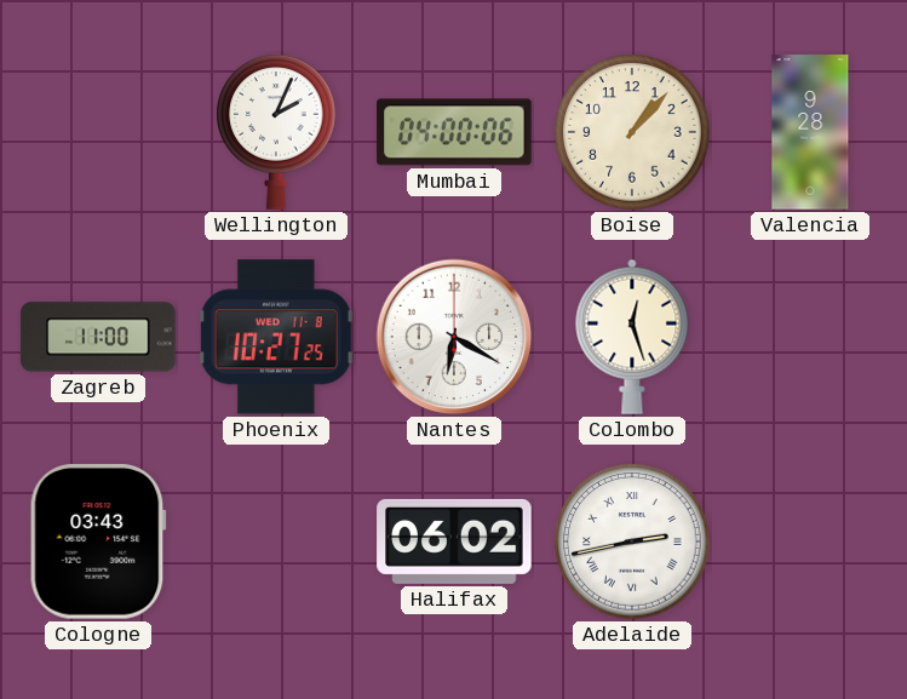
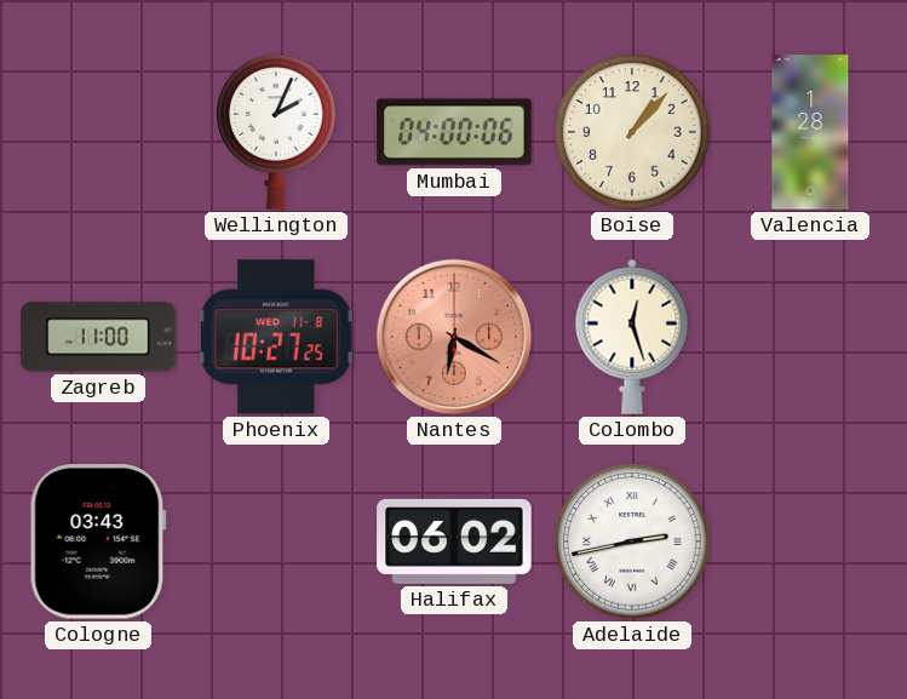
Valencia: 9:28 -> 1:28
Nantes dial: white -> salmon
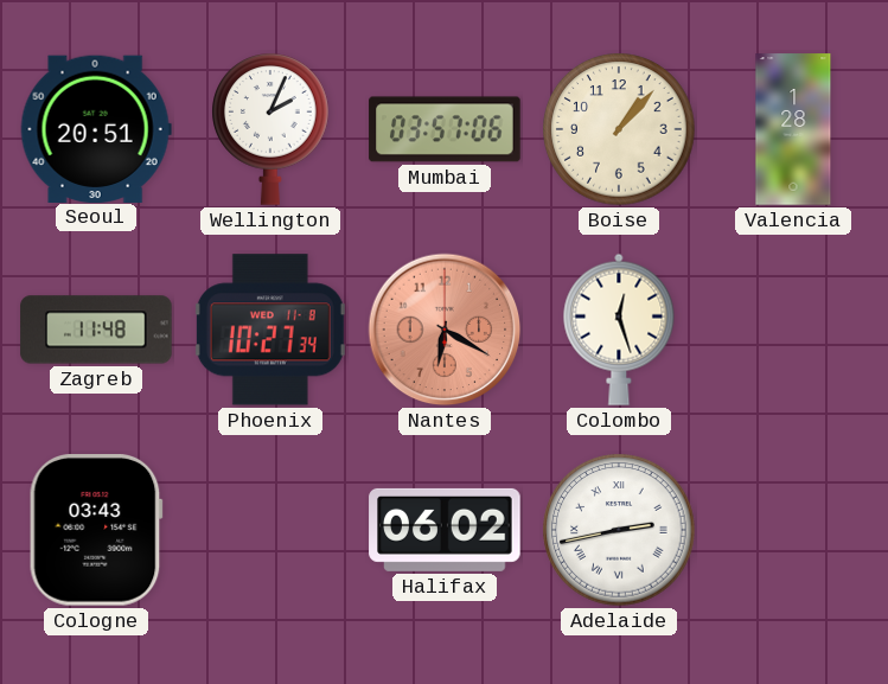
Seoul: none -> 20:51
Mumbai: 04:00 -> 03:57
Zagreb: 11:00 -> 11:48
Phoenix: 10:27:25 -> 10:27:34
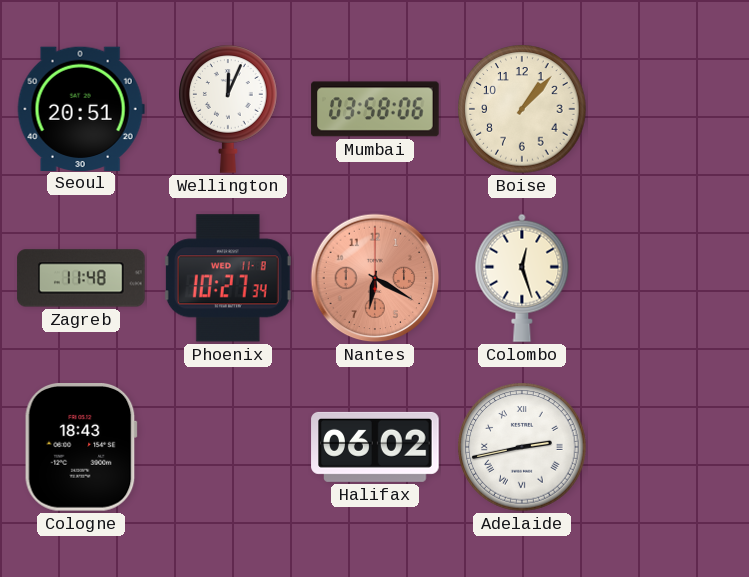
Wellington: 2:04 -> 12:04
Mumbai: 03:57 -> 03:58
Valencia: 1:28 -> none
Cologne: 03:43 -> 18:43
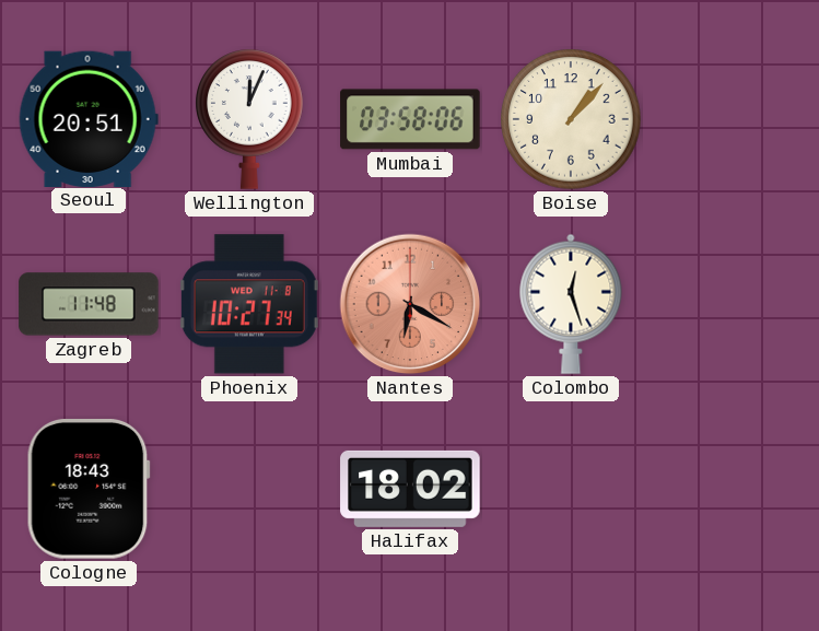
Halifax: 06:02 -> 18:02
Adelaide: 2:43 -> none
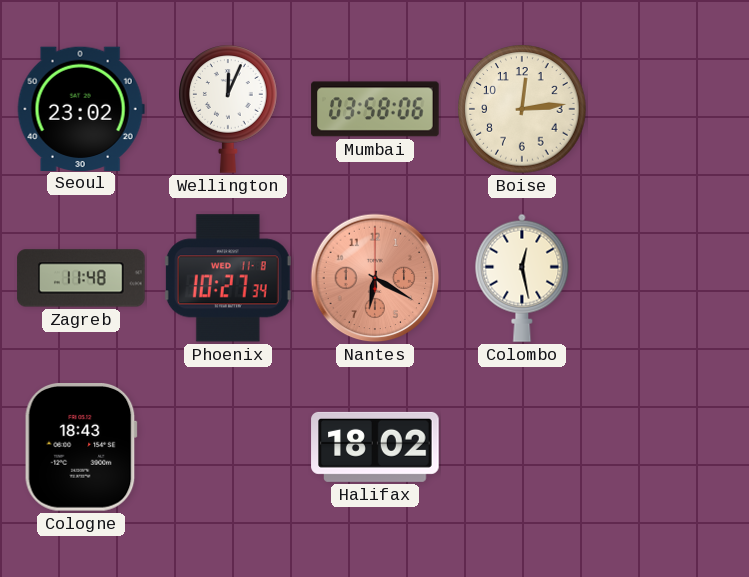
Seoul: 20:51 -> 23:02
Boise: 1:07 -> 12:14
Colombo: 12:27 -> 12:28
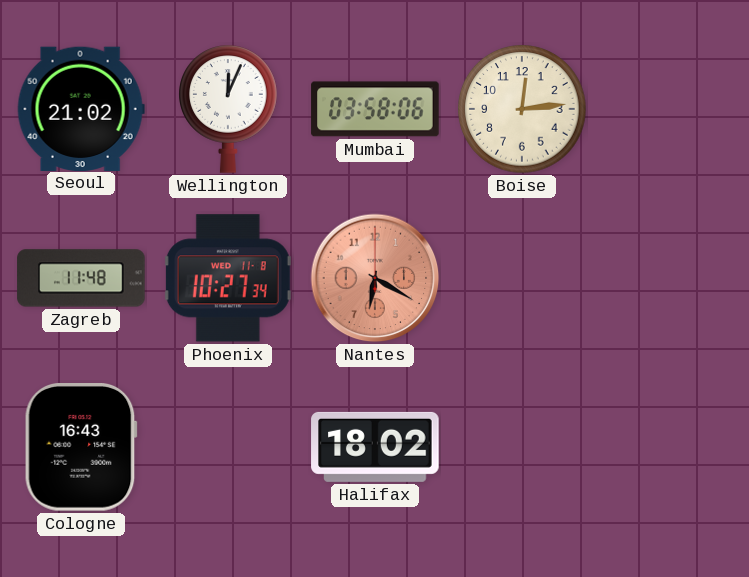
Seoul: 23:02 -> 21:02
Colombo: 12:28 -> none
Cologne: 18:43 -> 16:43
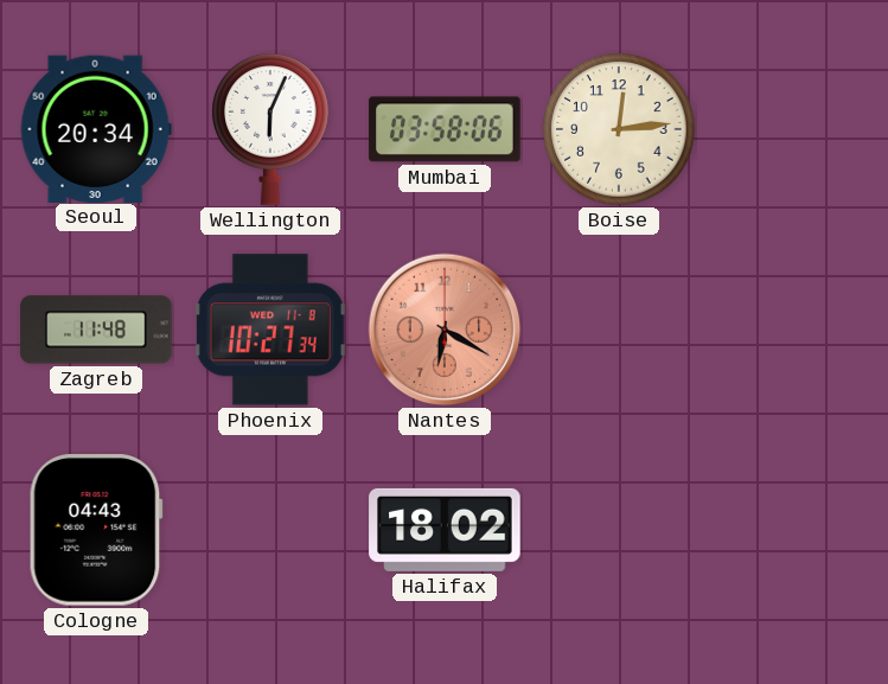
Seoul: 21:02 -> 20:34
Wellington: 12:04 -> 6:04
Cologne: 16:43 -> 04:43
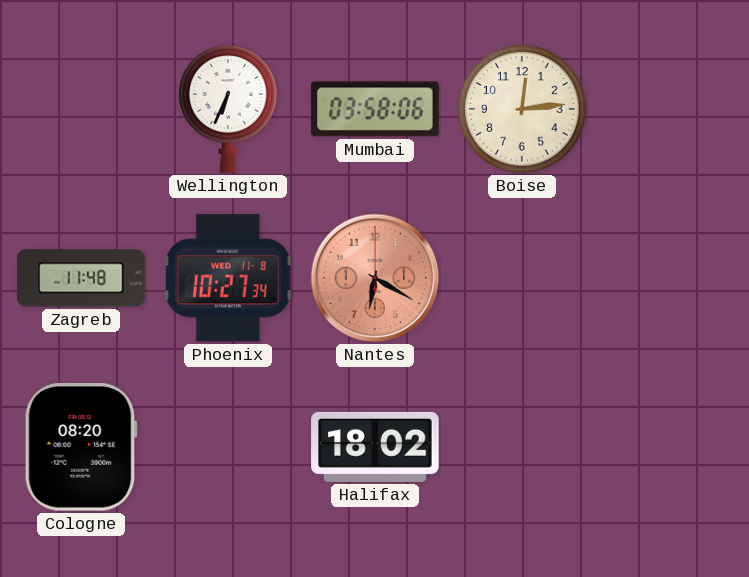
Seoul: 20:34 -> none
Wellington: 6:04 -> 6:34
Cologne: 04:43 -> 08:20
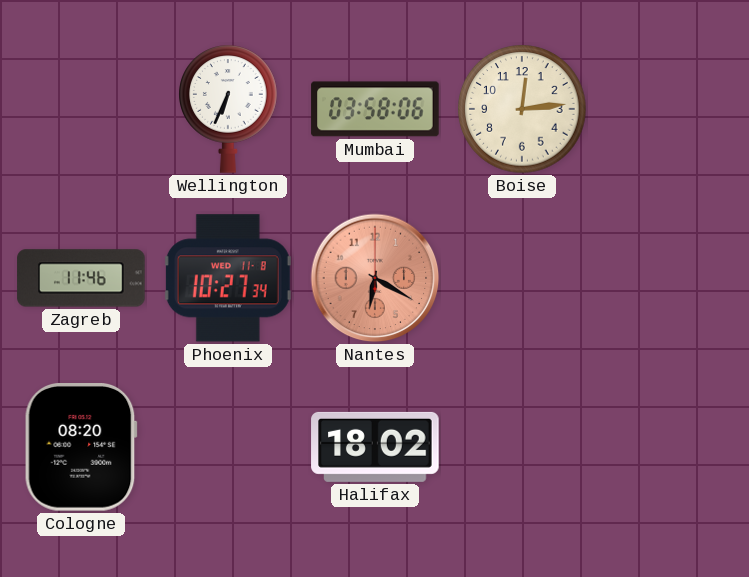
Zagreb: 11:48 -> 11:46
